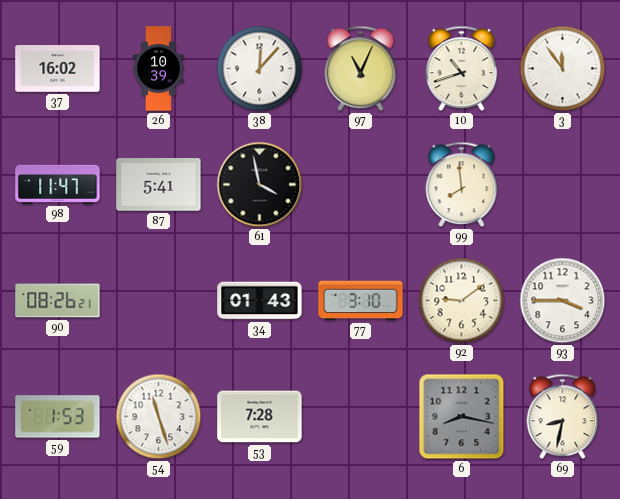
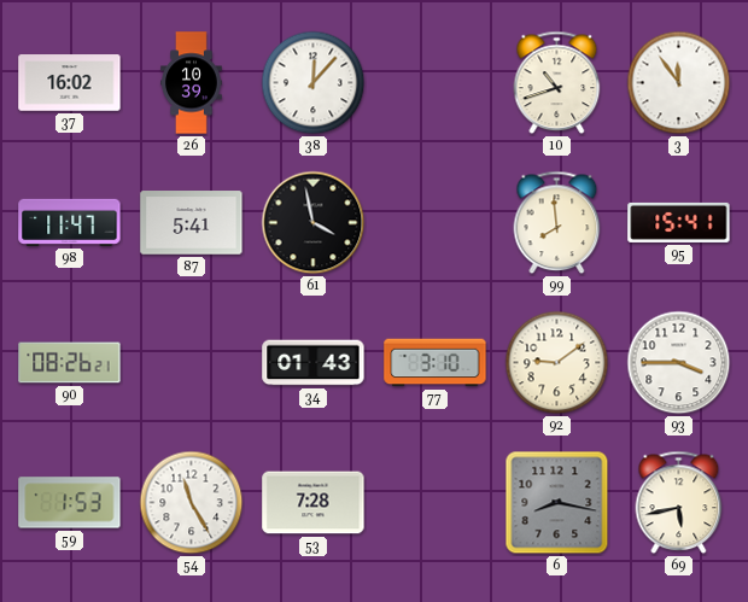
97: 11:04 -> none
95: none -> 15:41
54: 11:27 -> 11:25
69: 8:32 -> 5:43
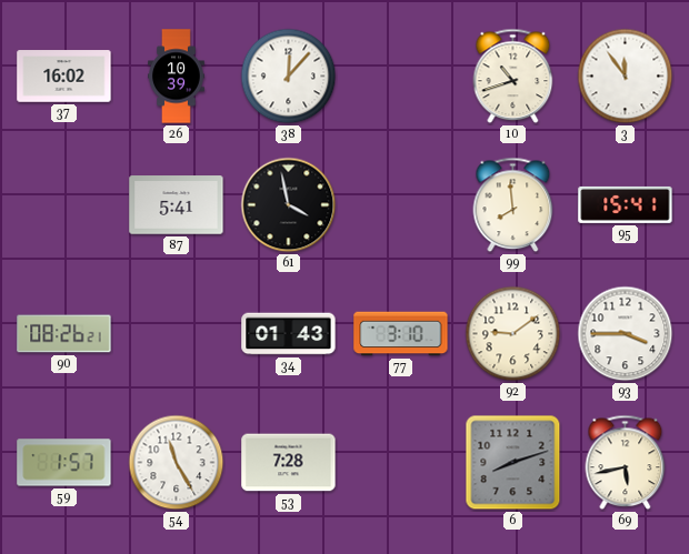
98: 11:47 -> none
59: 1:53 -> 1:57
6: 8:17 -> 8:12
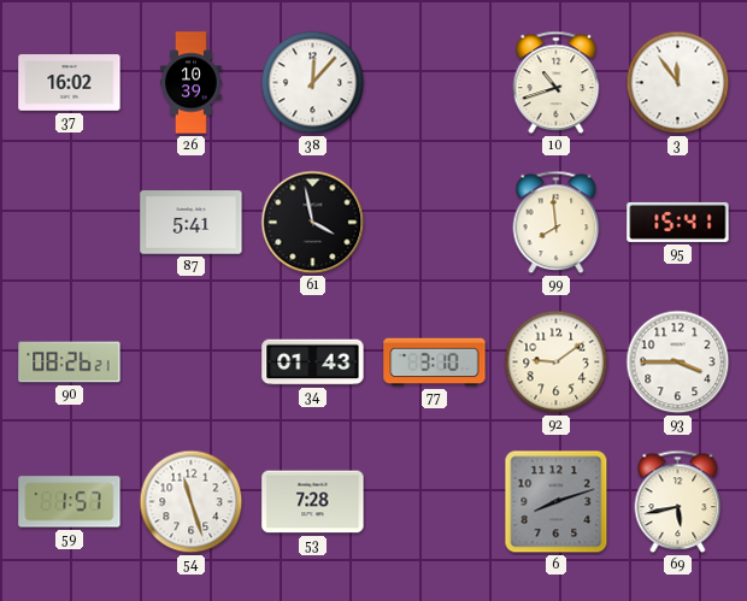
54: 11:25 -> 11:27
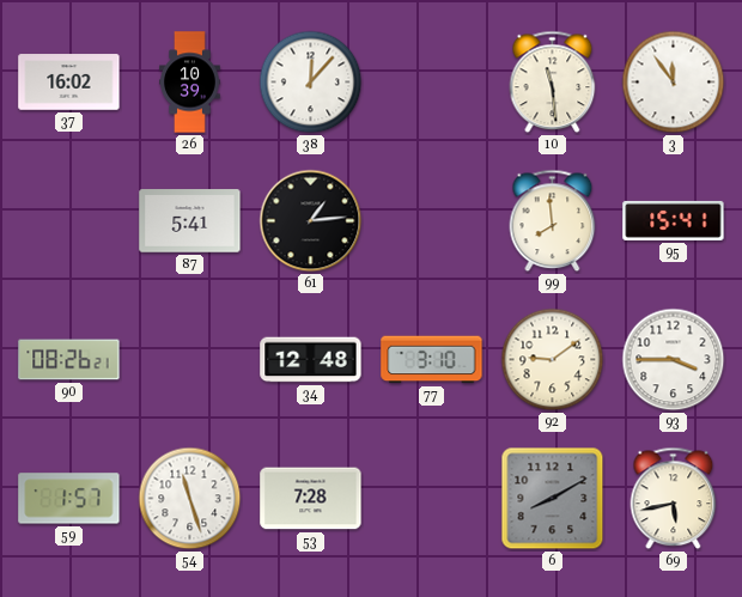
10: 10:42 -> 11:29
61: 3:58 -> 1:14
34: 01:43 -> 12:48
6: 8:12 -> 8:10
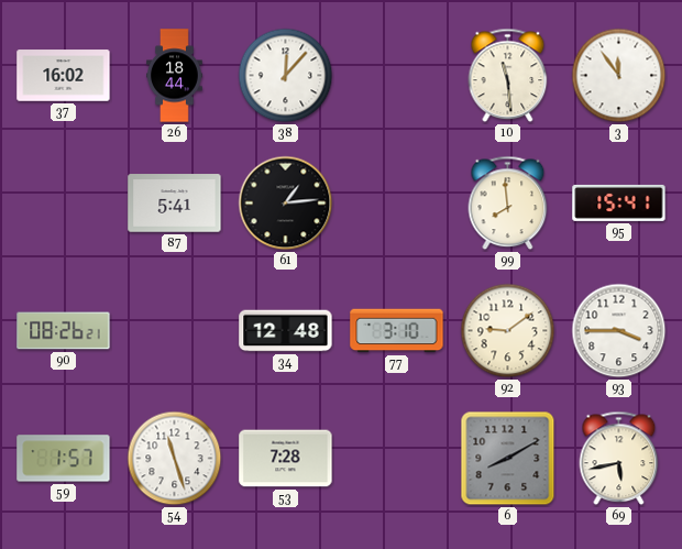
26: 10:39 -> 18:44
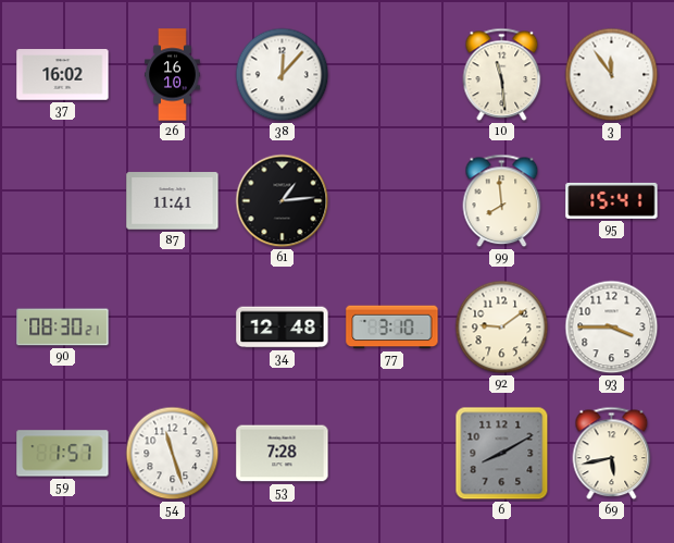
26: 18:44 -> 16:10
87: 5:41 -> 11:41
90: 08:26 -> 08:30
